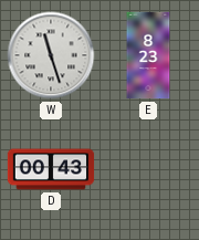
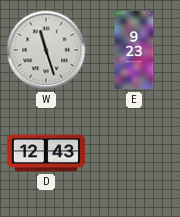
E: 8:23 -> 9:23
D: 00:43 -> 12:43
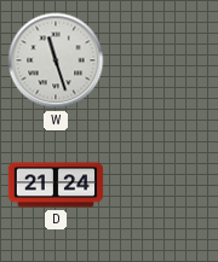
E: 9:23 -> none
D: 12:43 -> 21:24
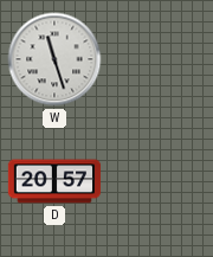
D: 21:24 -> 20:57
